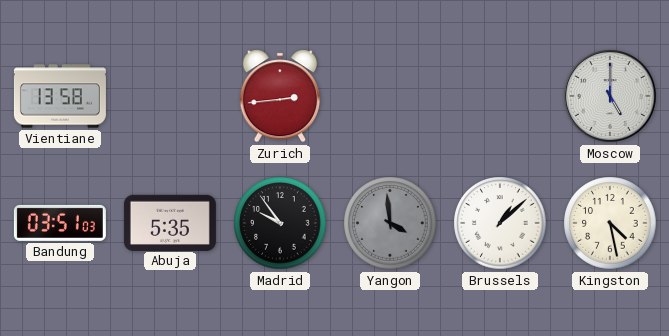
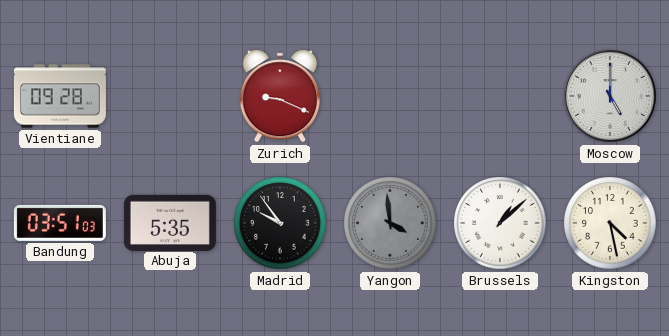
Vientiane: 13:58 -> 09:28
Zurich: 2:44 -> 9:19
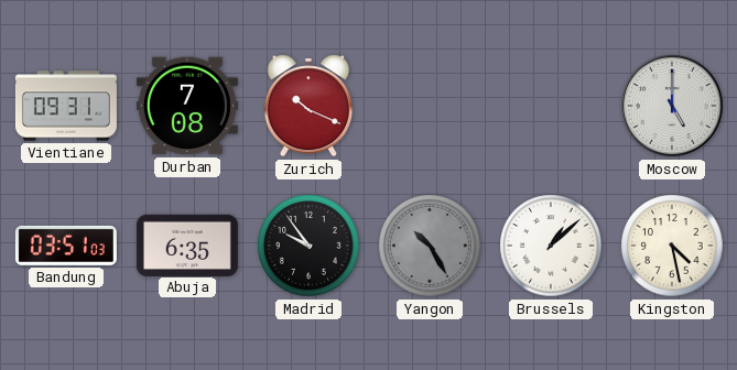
Vientiane: 09:28 -> 09:31
Durban: none -> 7:08
Zurich: 9:19 -> 10:19
Abuja: 5:35 -> 6:35
Yangon: 3:59 -> 10:25
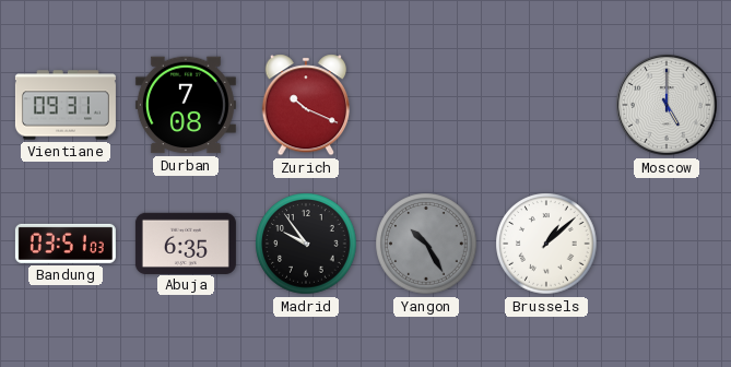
Kingston: 4:28 -> none
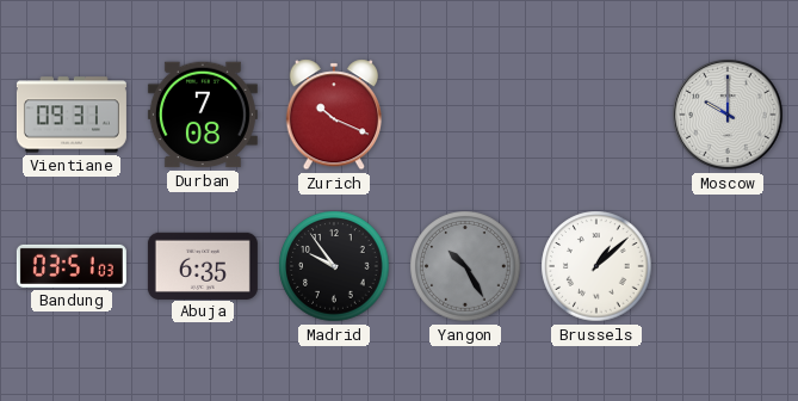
Moscow: 5:00 -> 10:00
